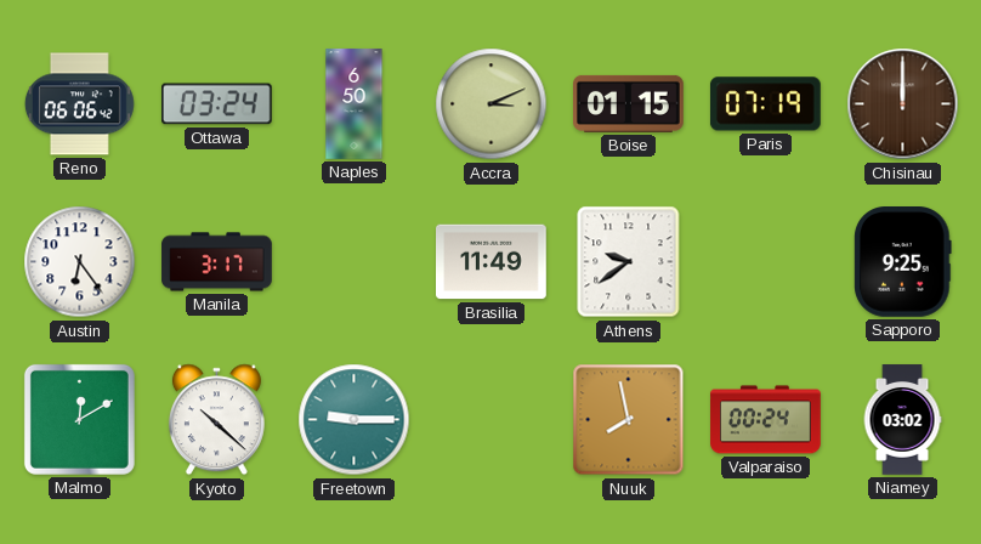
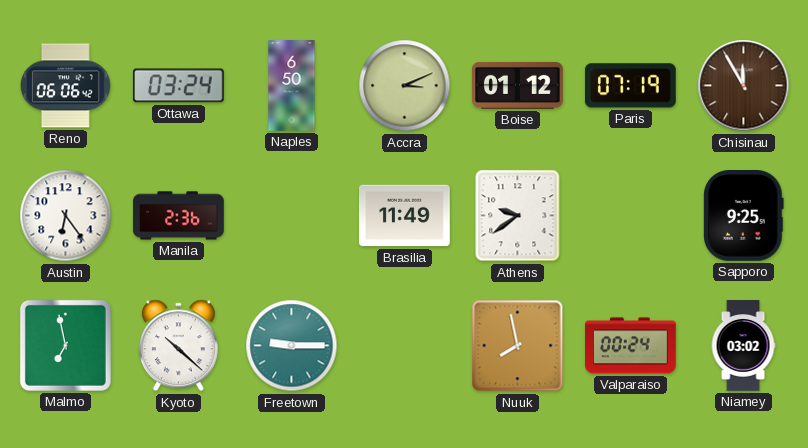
Boise: 01:15 -> 01:12
Chisinau: 12:00 -> 11:55
Manila: 3:17 -> 2:36
Malmo: 12:10 -> 6:58
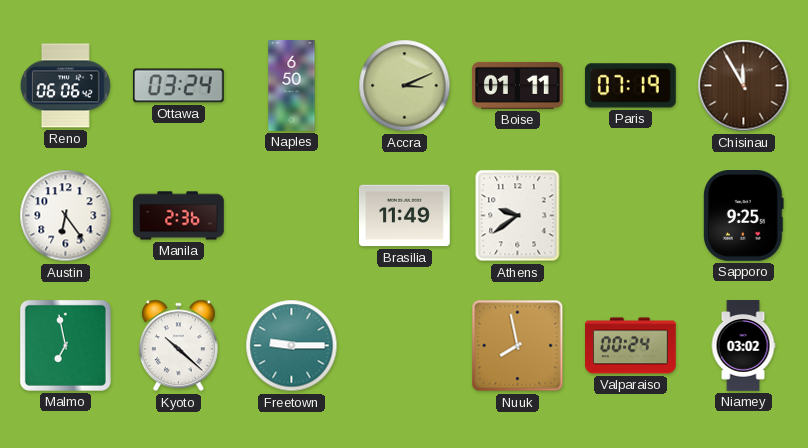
Boise: 01:12 -> 01:11
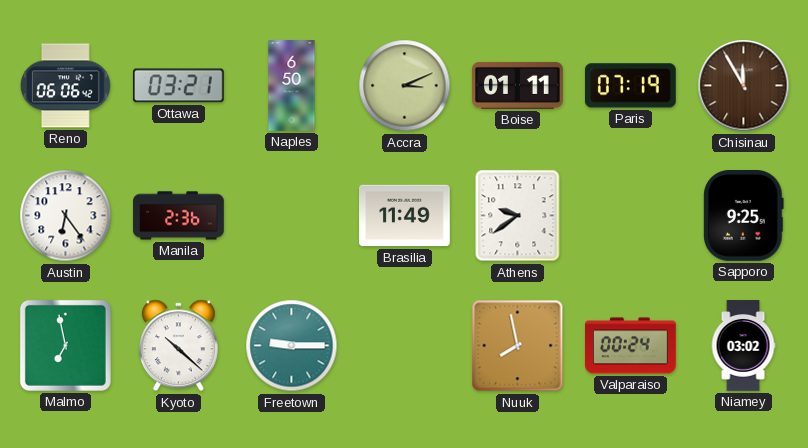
Ottawa: 03:24 -> 03:21
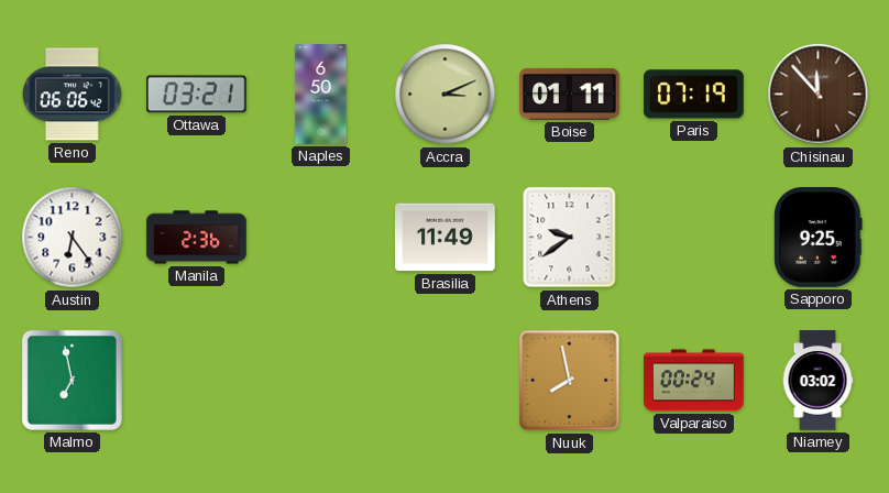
Chisinau: 11:55 -> 11:53
Kyoto: 10:22 -> none
Freetown: 9:15 -> none
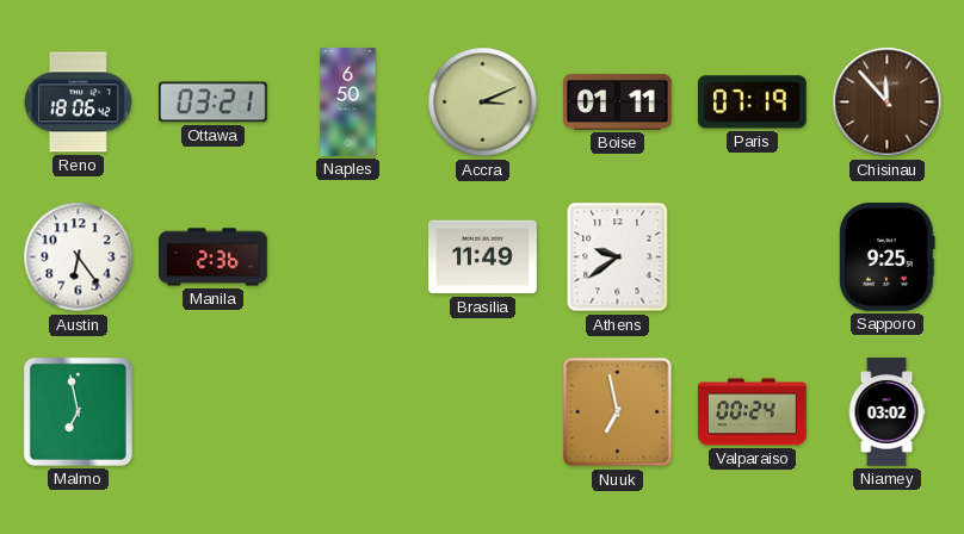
Reno: 06:06 -> 18:06
Nuuk: 7:58 -> 6:58
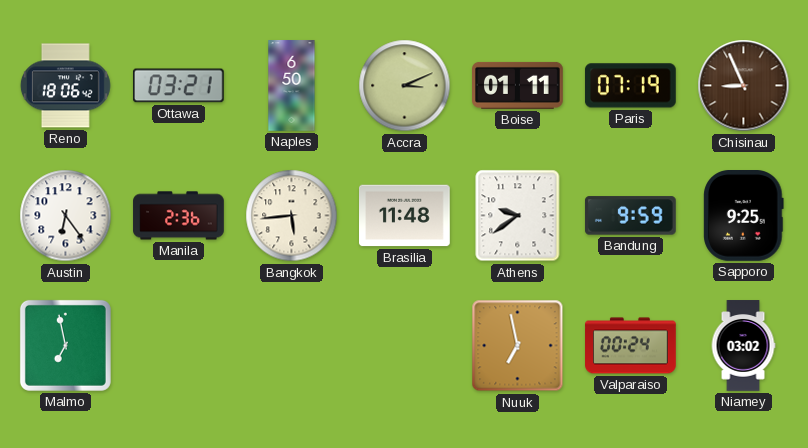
Chisinau: 11:53 -> 8:56
Bangkok: none -> 5:44
Brasilia: 11:49 -> 11:48
Bandung: none -> 9:59
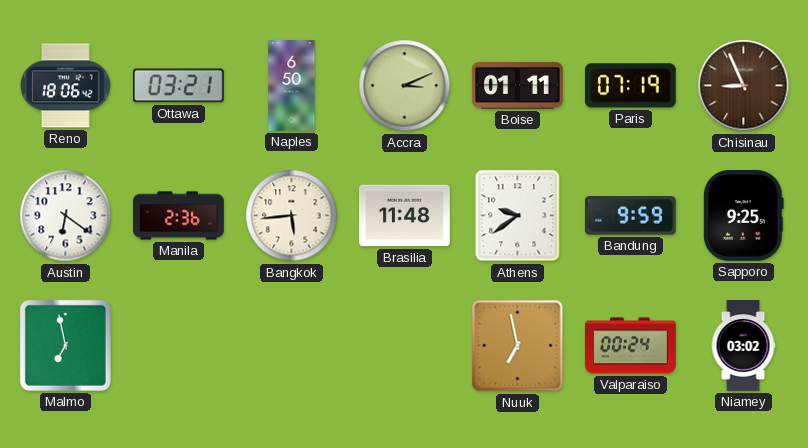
Austin: 6:24 -> 6:21
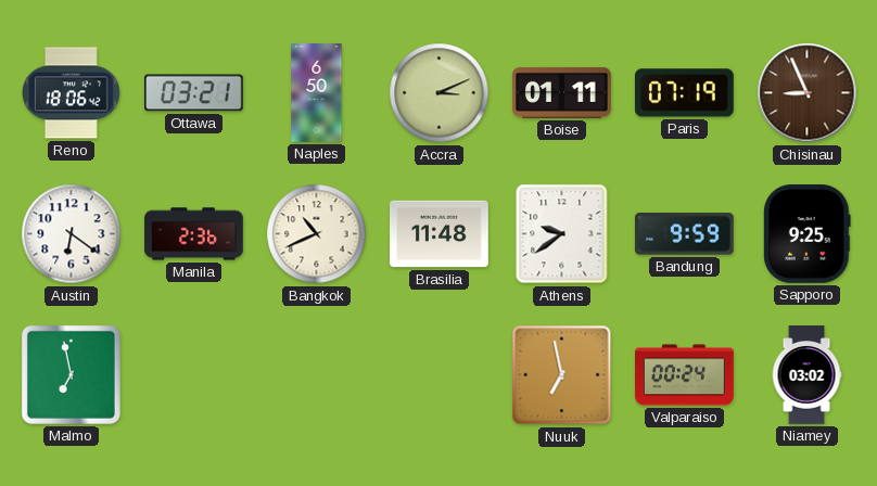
Bangkok: 5:44 -> 10:41
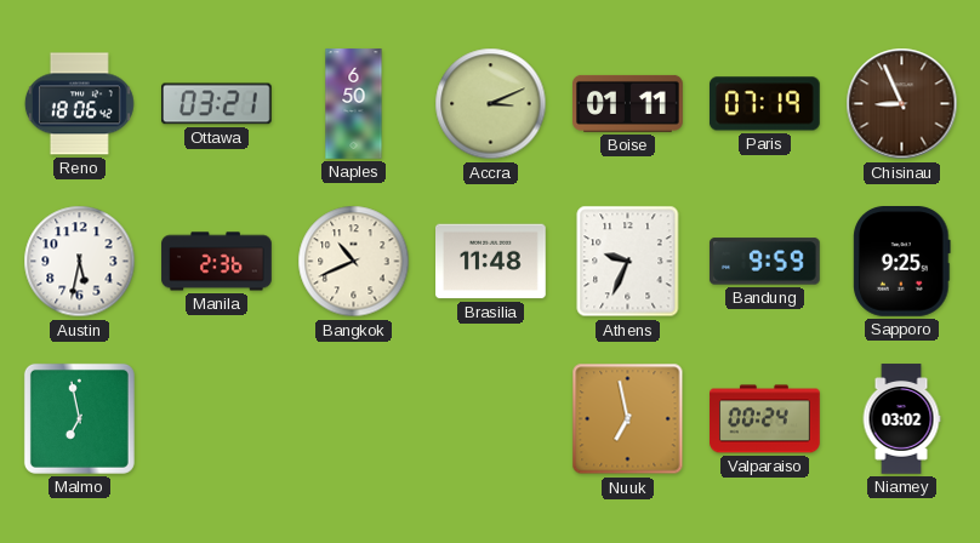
Austin: 6:21 -> 5:32
Athens: 9:39 -> 9:34
